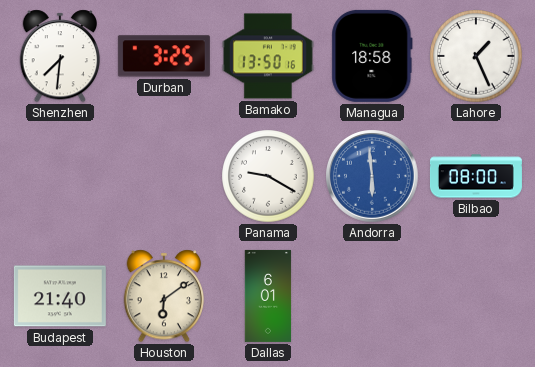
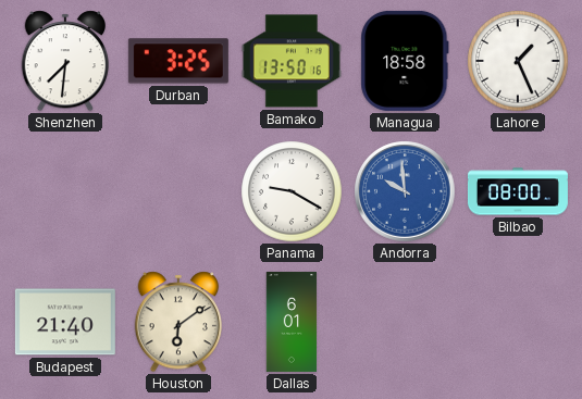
Andorra: 5:59 -> 9:59
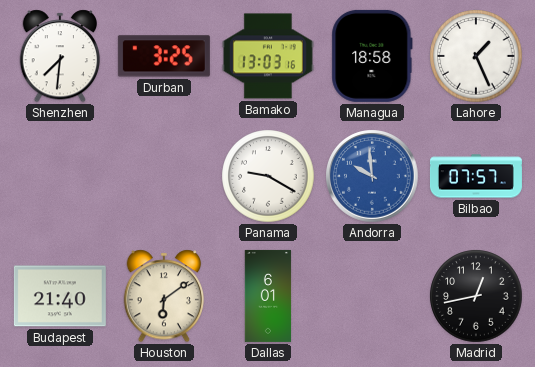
Bamako: 13:50 -> 13:03
Bilbao: 08:00 -> 07:57
Madrid: none -> 12:43
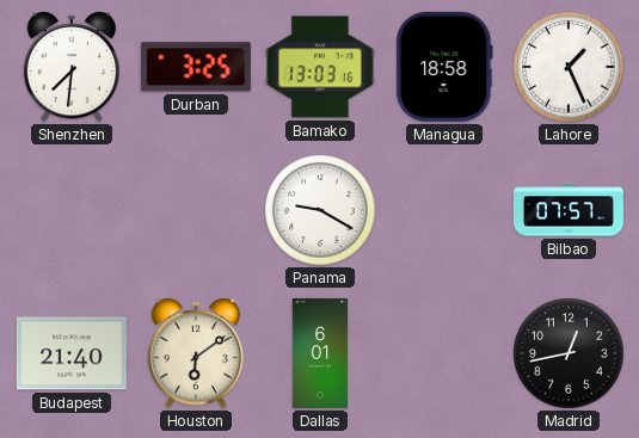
Andorra: 9:59 -> none
